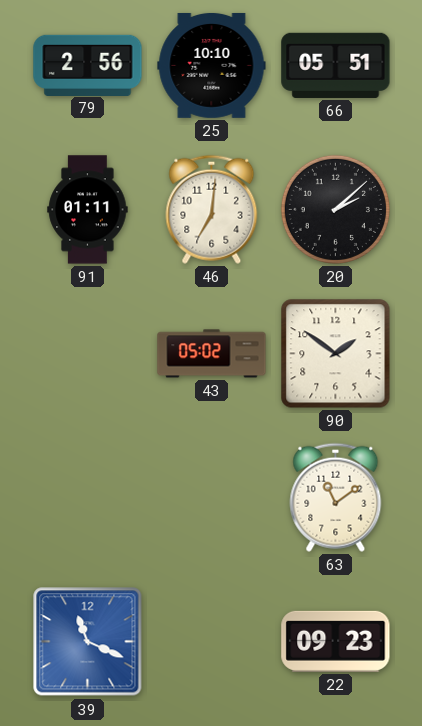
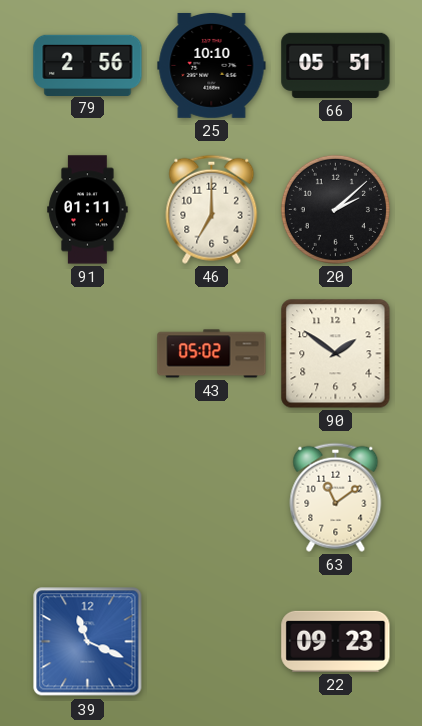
46: 7:01 -> 7:00
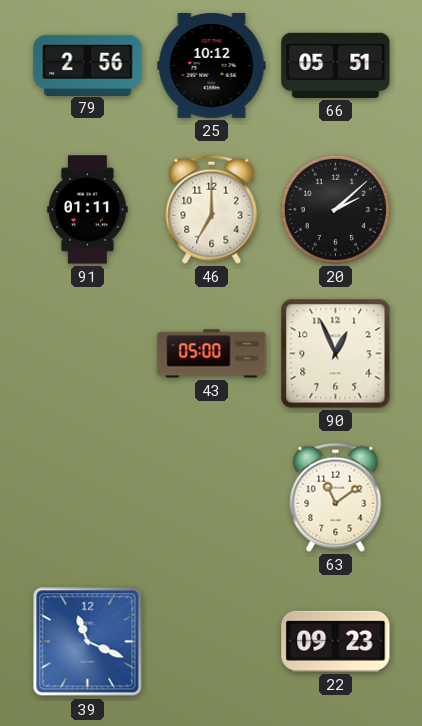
25: 10:10 -> 10:12
43: 05:02 -> 05:00
90: 1:51 -> 12:56
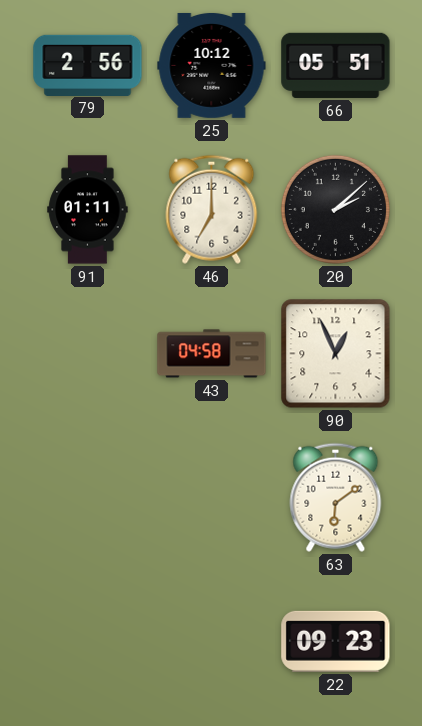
43: 05:00 -> 04:58
63: 11:09 -> 6:09
39: 11:19 -> none
